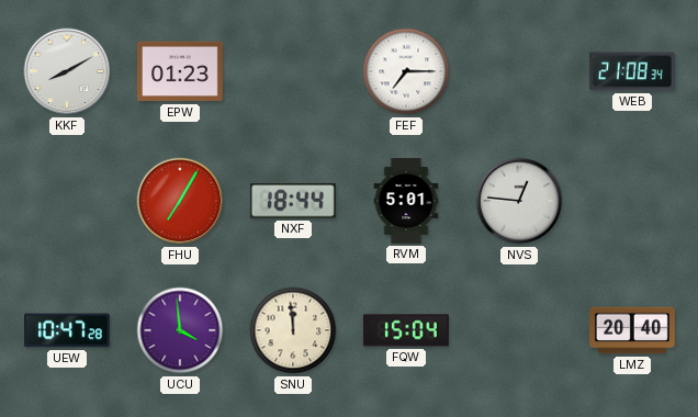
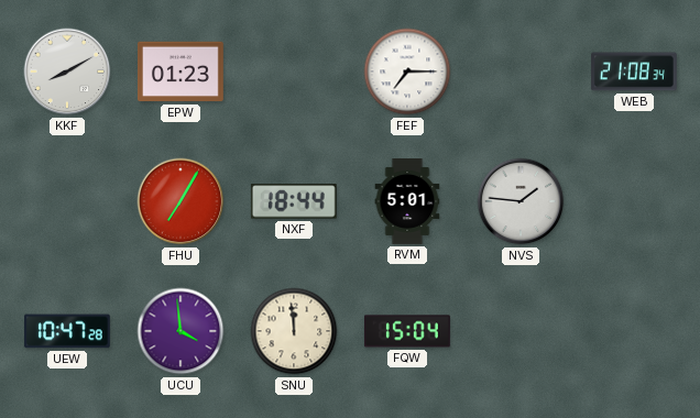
NVS: 12:46 -> 1:46
LMZ: 20:40 -> none
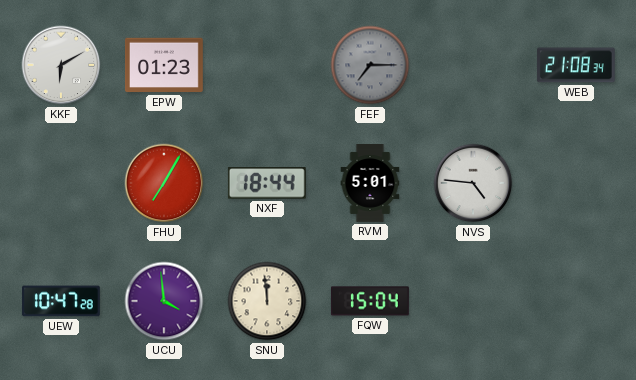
KKF: 8:10 -> 6:10
FEF dial: white -> grey
NVS: 1:46 -> 4:46
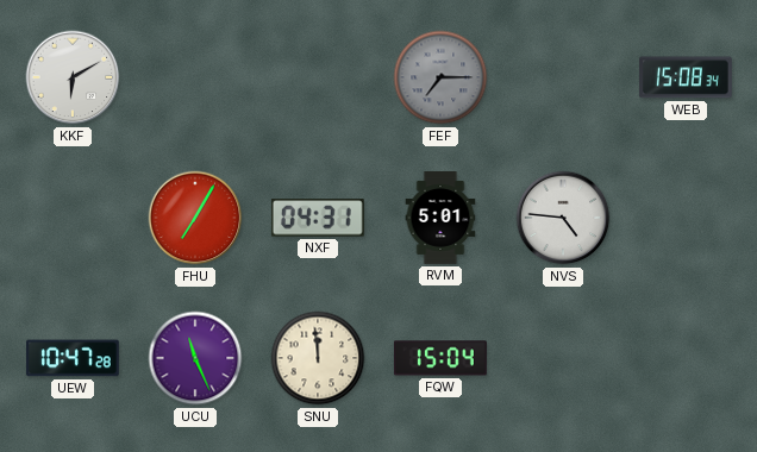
EPW: 01:23 -> none
WEB: 21:08 -> 15:08
NXF: 18:44 -> 04:31
UCU: 3:59 -> 11:26
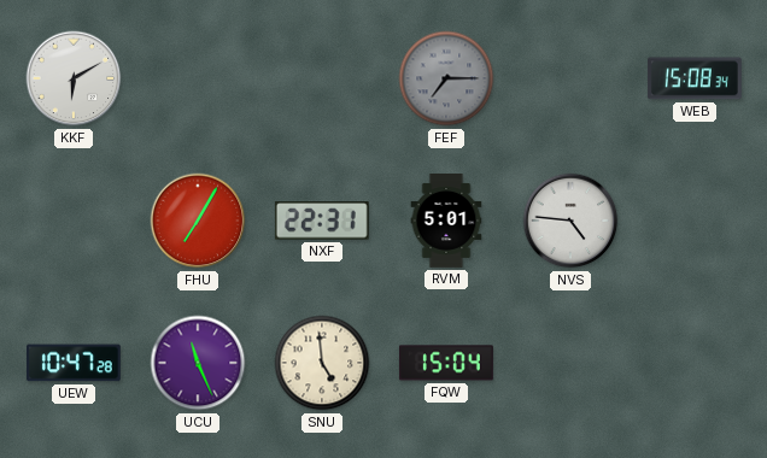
NXF: 04:31 -> 22:31
SNU: 11:59 -> 4:59
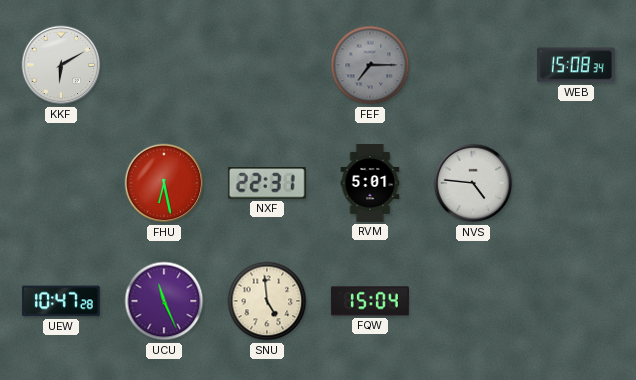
FHU: 7:05 -> 6:28
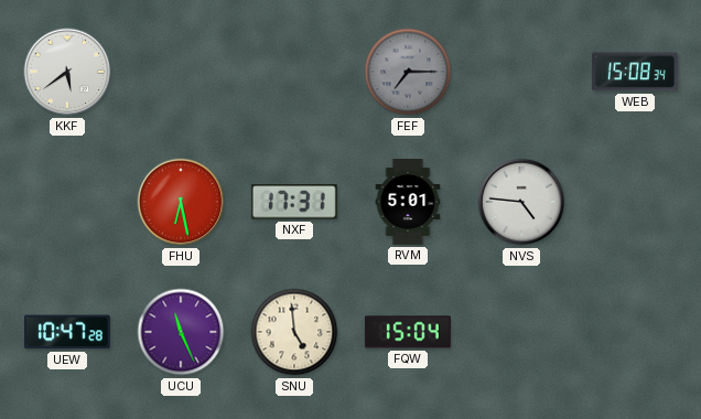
KKF: 6:10 -> 5:39
NXF: 22:31 -> 17:31
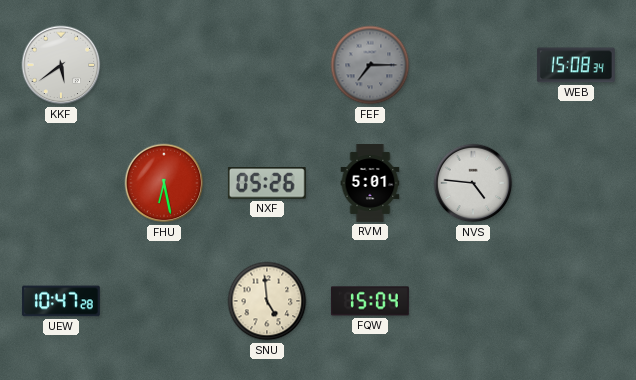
NXF: 17:31 -> 05:26
UCU: 11:26 -> none
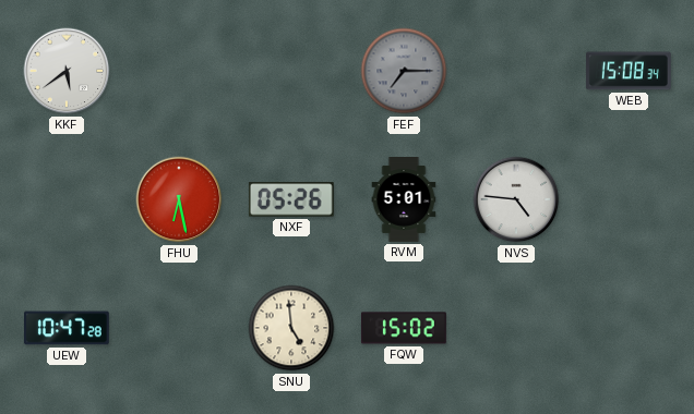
FQW: 15:04 -> 15:02
